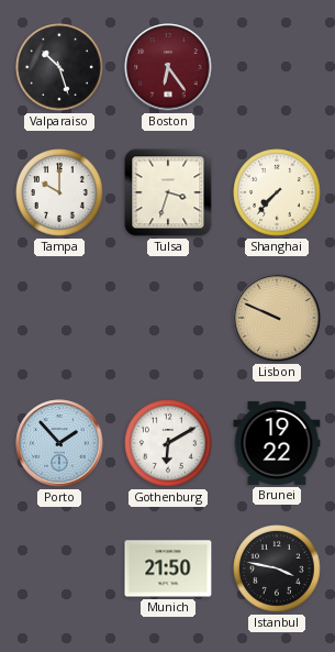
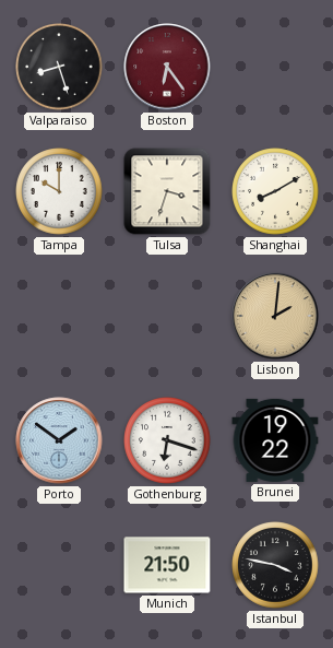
Valparaiso: 10:27 -> 8:27
Shanghai: 7:37 -> 8:10
Lisbon: 9:49 -> 2:01
Porto: 1:53 -> 1:51
Gothenburg: 6:10 -> 6:18
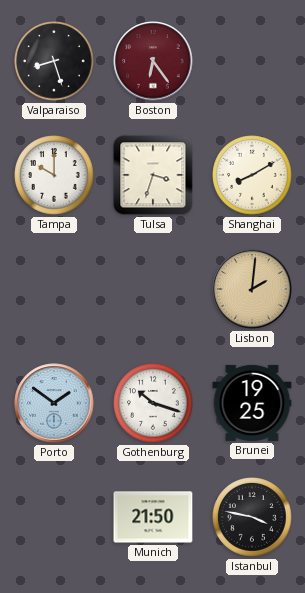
Gothenburg: 6:18 -> 10:18
Brunei: 19:22 -> 19:25
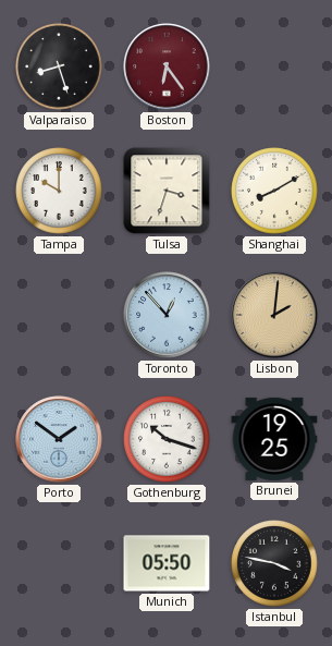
Toronto: none -> 12:53
Munich: 21:50 -> 05:50
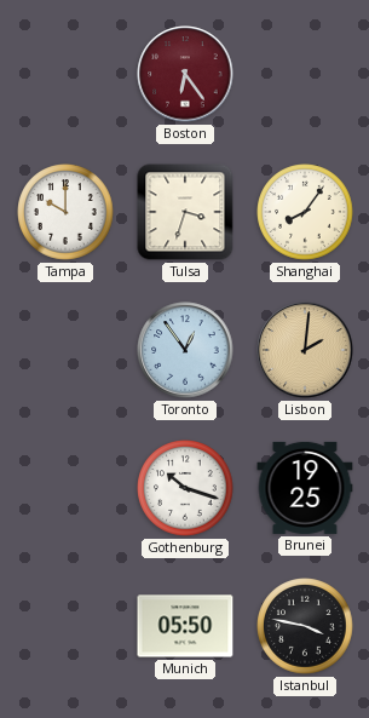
Valparaiso: 8:27 -> none
Shanghai: 8:10 -> 8:06
Toronto: 12:53 -> 12:54
Porto: 1:51 -> none
